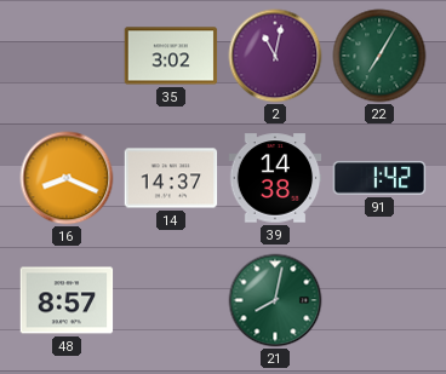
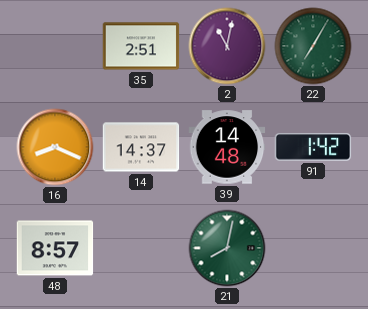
35: 3:02 -> 2:51
39: 14:38 -> 14:48
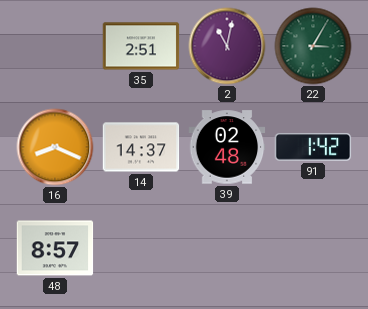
22: 7:05 -> 3:05
39: 14:48 -> 02:48
21: 8:02 -> none
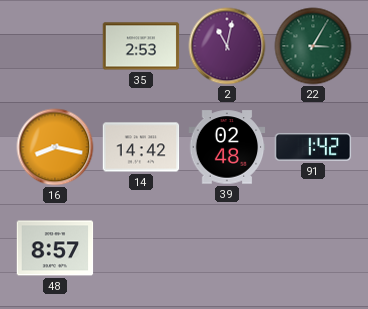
35: 2:51 -> 2:53
16: 8:19 -> 8:17
14: 14:37 -> 14:42
